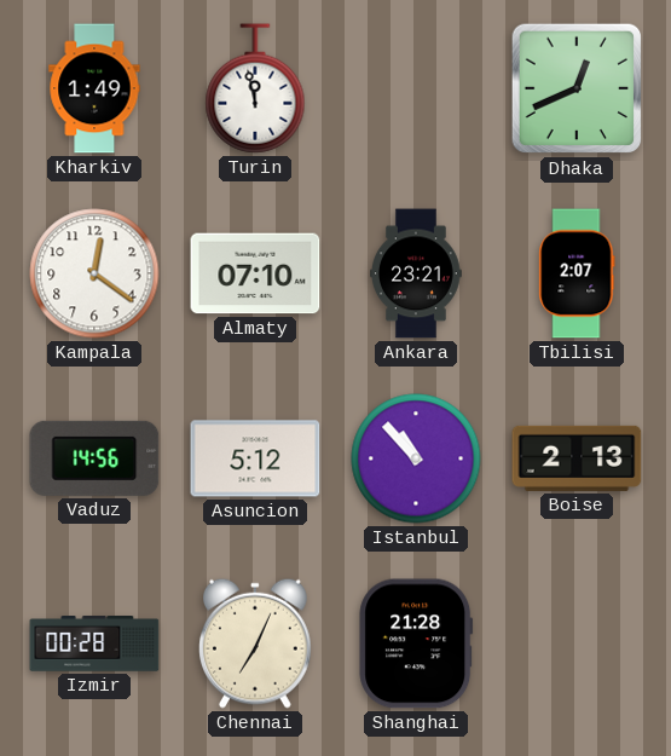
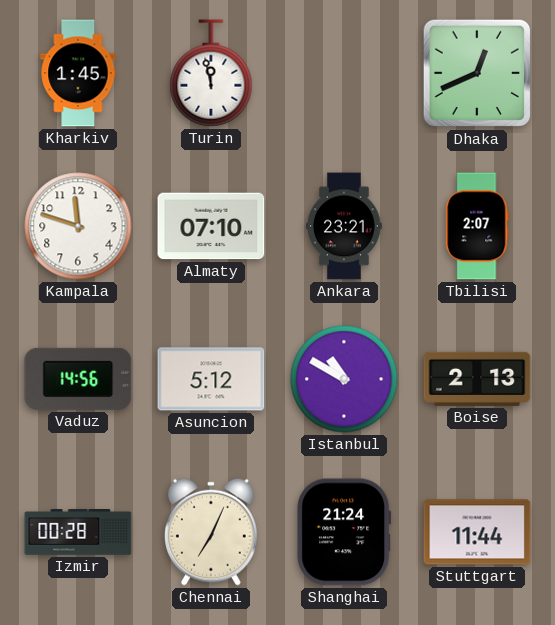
Kharkiv: 1:49 -> 1:45
Kampala: 12:21 -> 11:48
Istanbul: 10:53 -> 10:50
Shanghai: 21:28 -> 21:24
Stuttgart: none -> 11:44
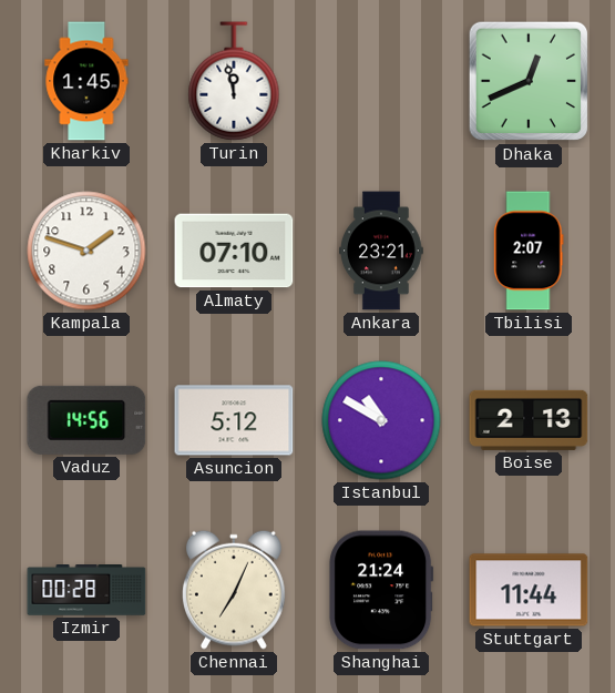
Kampala: 11:48 -> 1:48
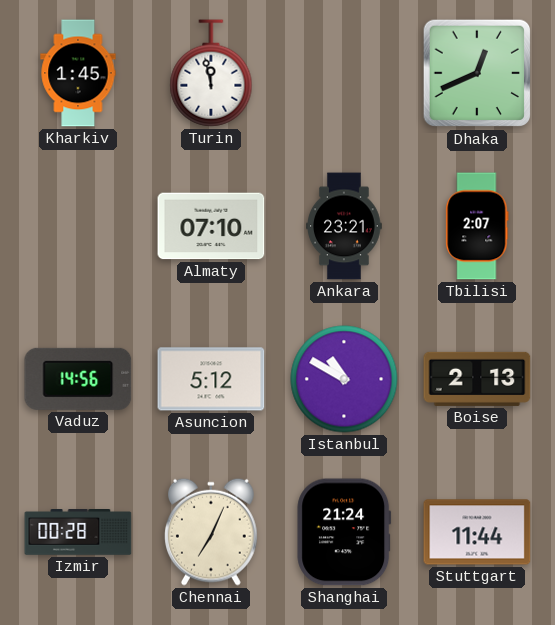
Kampala: 1:48 -> none
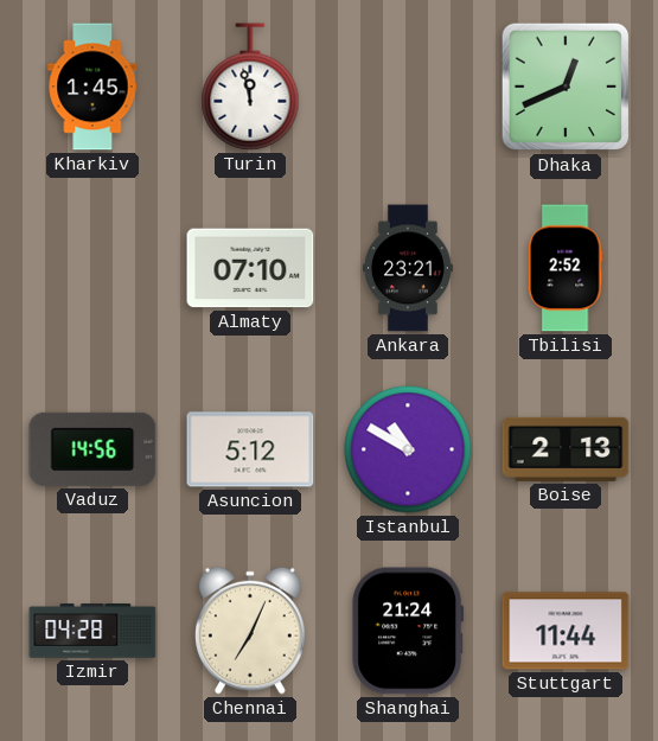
Tbilisi: 2:07 -> 2:52
Izmir: 00:28 -> 04:28
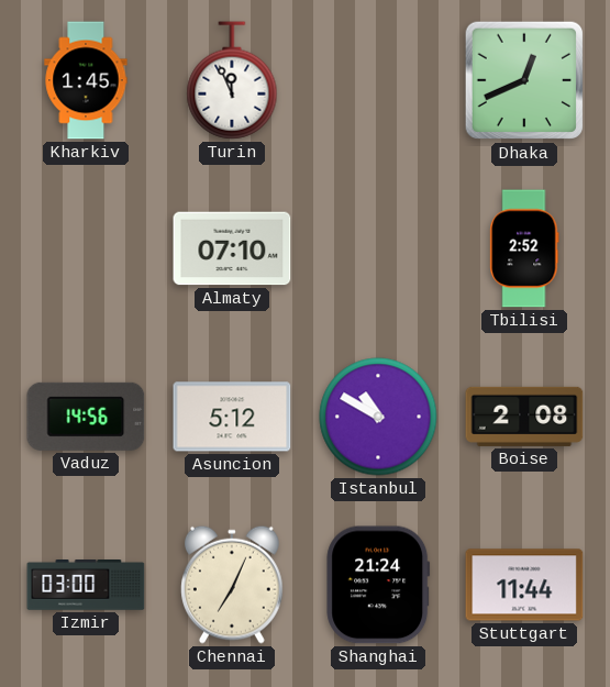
Turin: 11:58 -> 11:56
Ankara: 23:21 -> none
Boise: 2:13 -> 2:08
Izmir: 04:28 -> 03:00
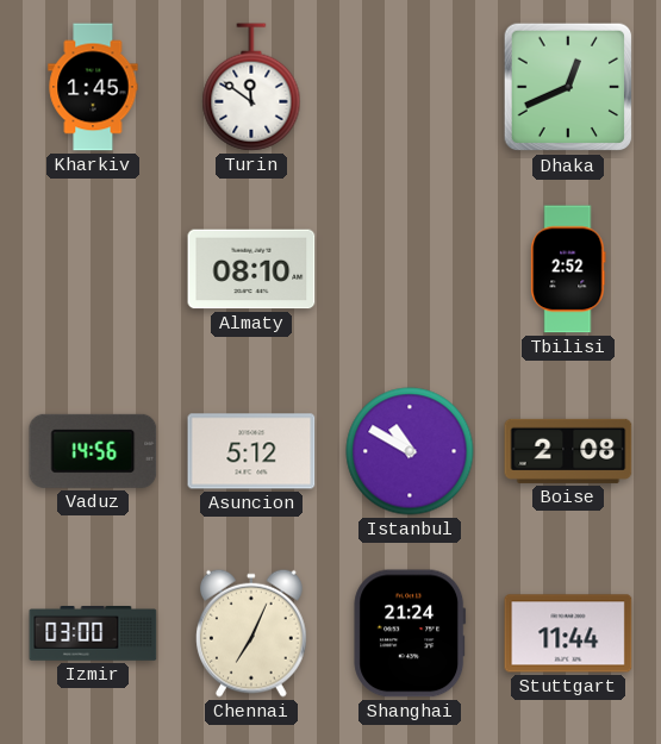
Turin: 11:56 -> 11:51
Almaty: 07:10 -> 08:10
